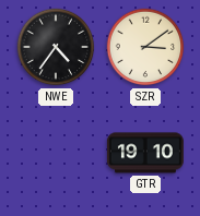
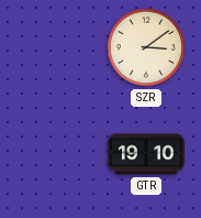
NWE: 4:36 -> none
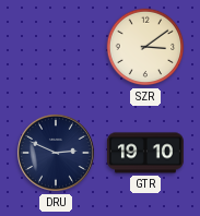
DRU: none -> 2:49
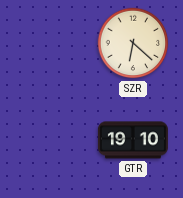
SZR: 3:09 -> 6:22
DRU: 2:49 -> none
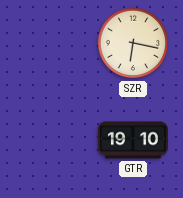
SZR: 6:22 -> 6:17
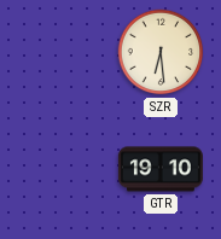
SZR: 6:17 -> 6:29
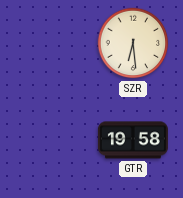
GTR: 19:10 -> 19:58
